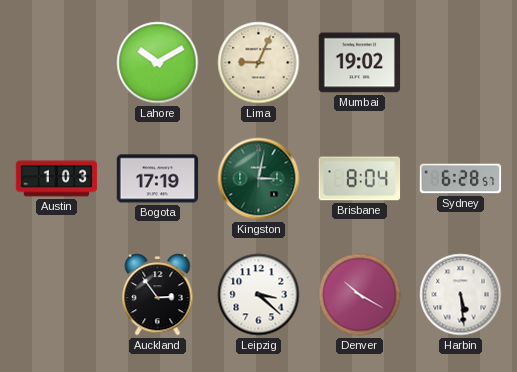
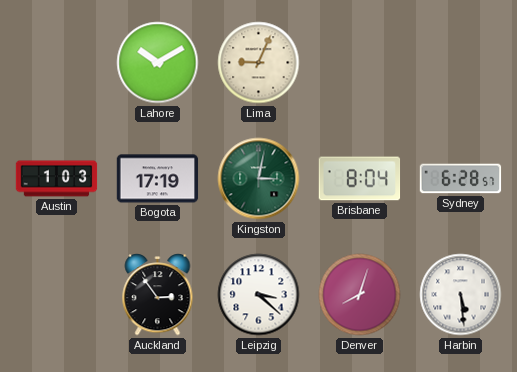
Mumbai: 19:02 -> none
Denver: 10:20 -> 8:03
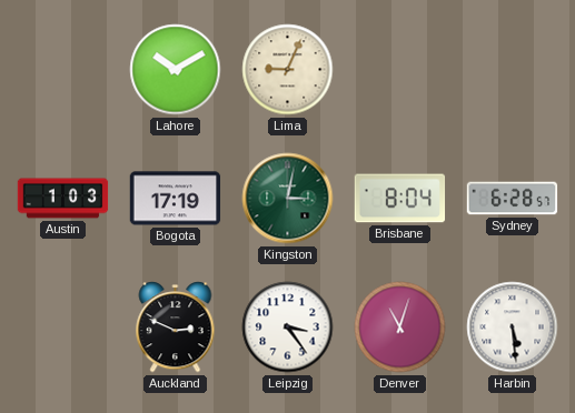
Auckland: 2:54 -> 2:49
Leipzig: 3:22 -> 3:24
Denver: 8:03 -> 11:03
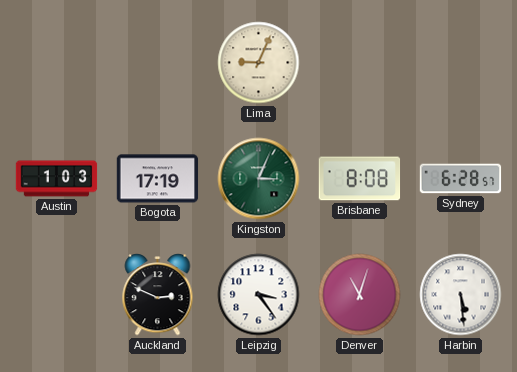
Lahore: 10:10 -> none
Kingston: 3:02 -> 3:04
Brisbane: 8:04 -> 8:08
